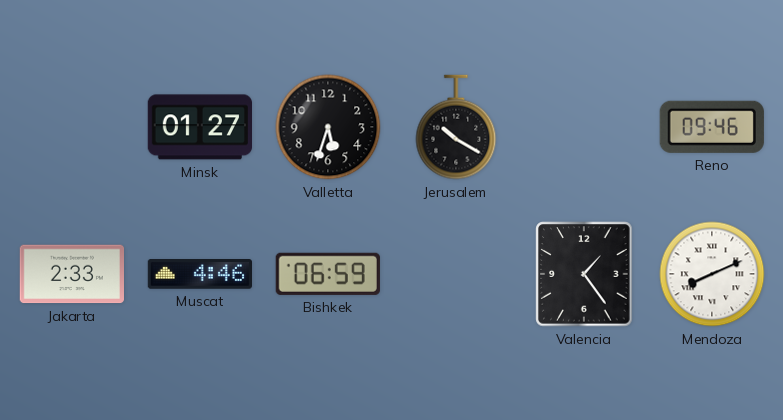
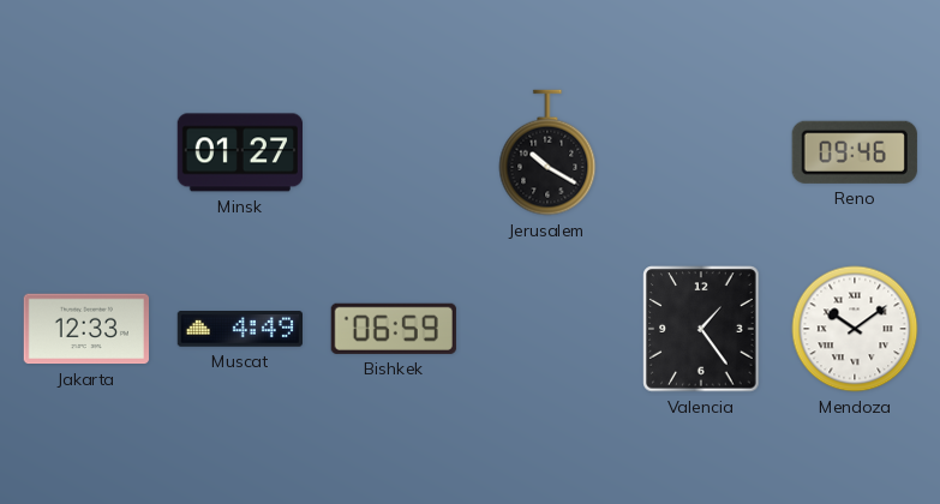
Valletta: 5:33 -> none
Jakarta: 2:33 -> 12:33
Muscat: 4:46 -> 4:49
Mendoza: 8:11 -> 10:09
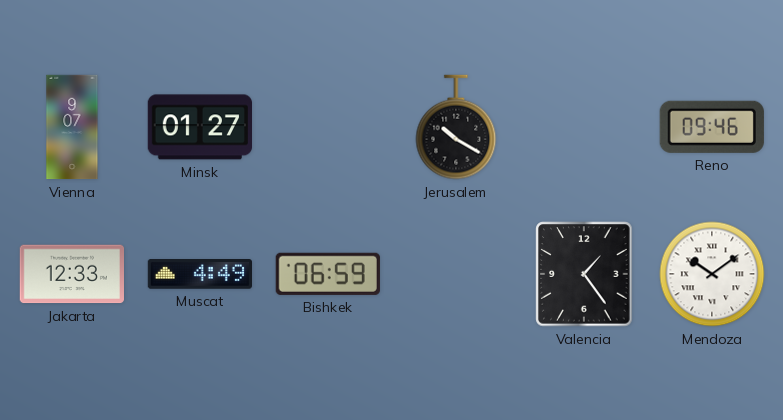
Vienna: none -> 9:07
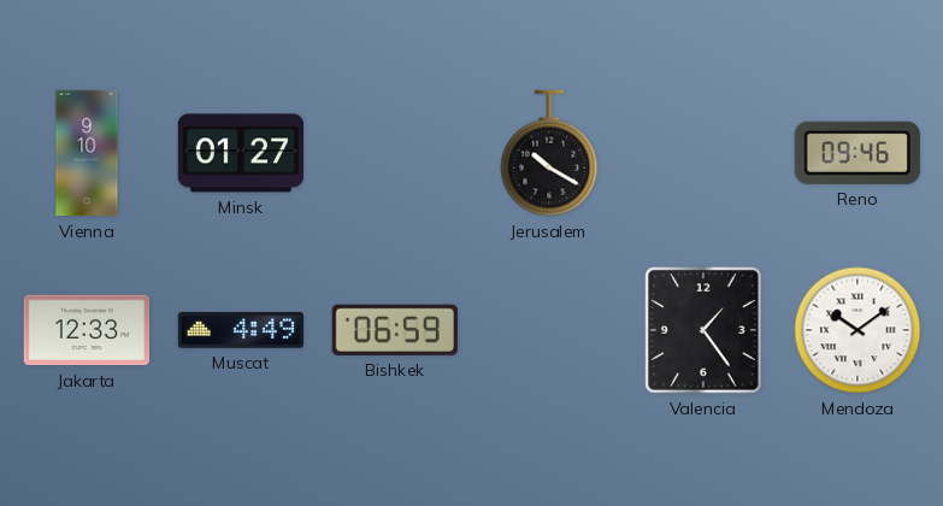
Vienna: 9:07 -> 9:10
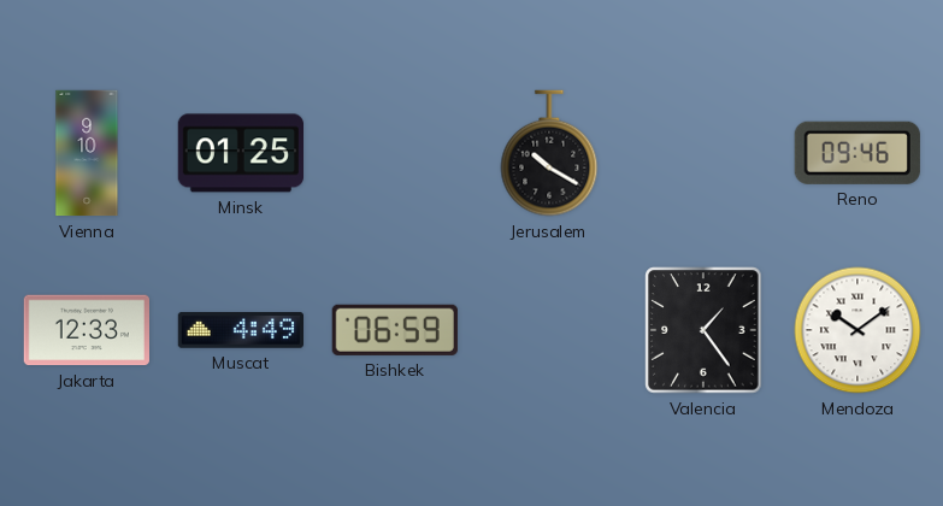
Minsk: 01:27 -> 01:25
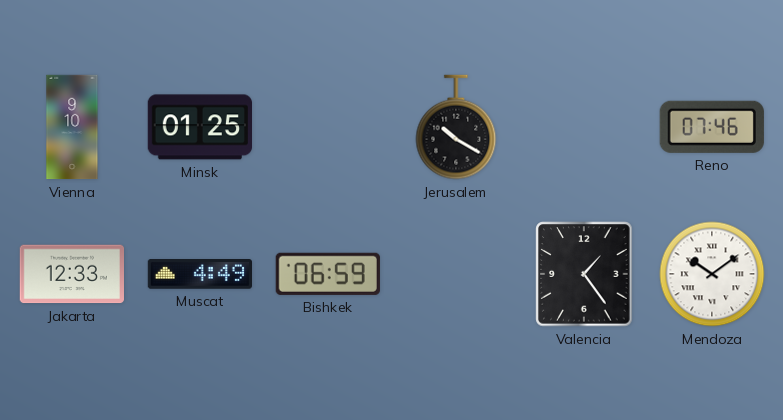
Reno: 09:46 -> 07:46
